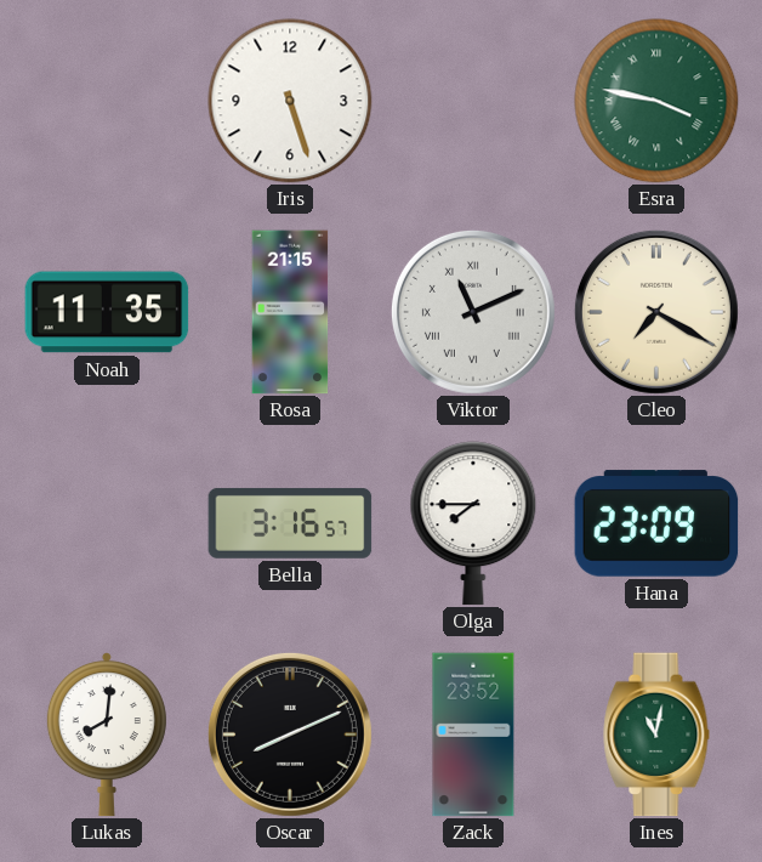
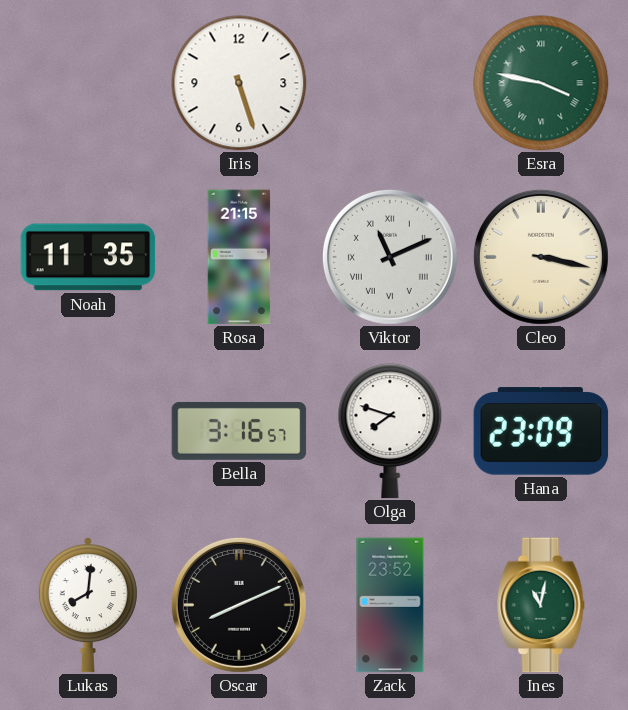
Cleo: 7:20 -> 3:17
Olga: 7:45 -> 7:48
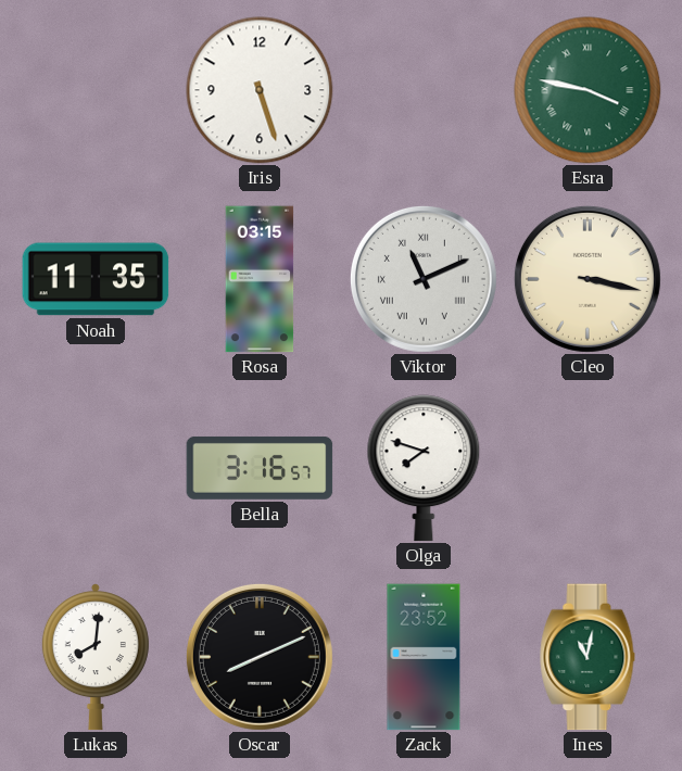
Rosa: 21:15 -> 03:15
Hana: 23:09 -> none
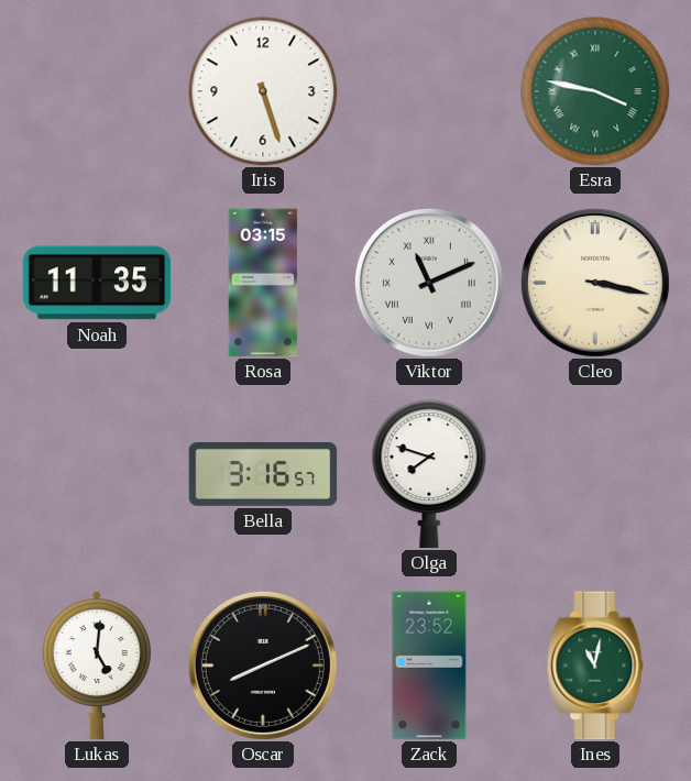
Lukas: 8:01 -> 5:01
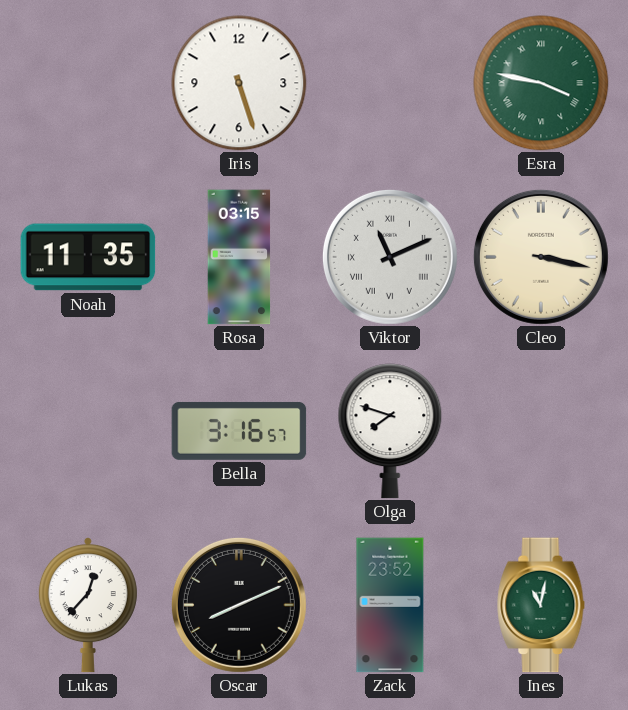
Lukas: 5:01 -> 12:37
